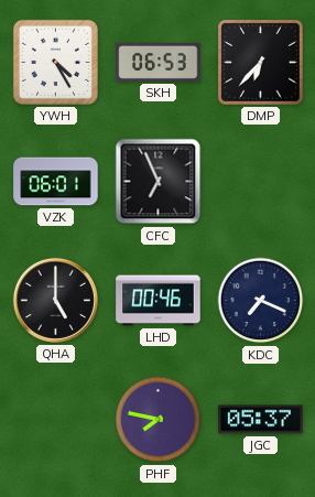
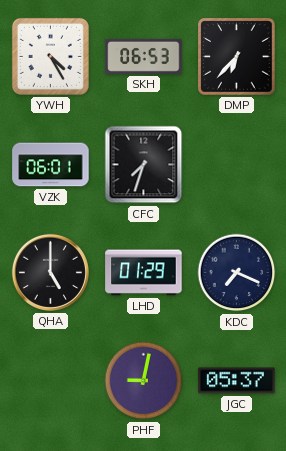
CFC: 6:56 -> 7:33
LHD: 00:46 -> 01:29
PHF: 7:47 -> 9:02
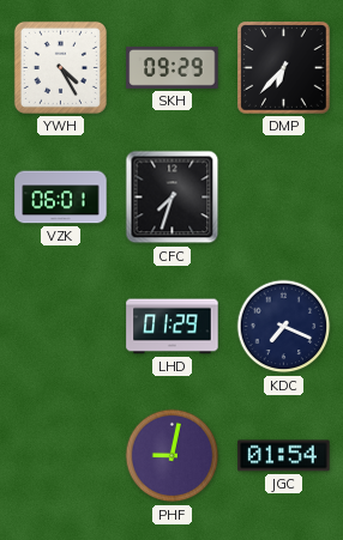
SKH: 06:53 -> 09:29
QHA: 5:00 -> none
JGC: 05:37 -> 01:54
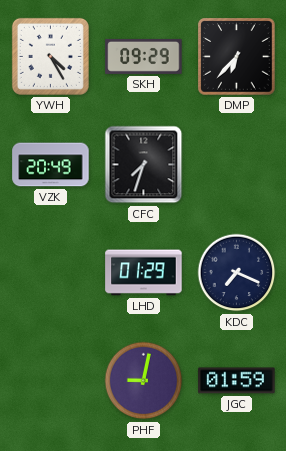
VZK: 06:01 -> 20:49
JGC: 01:54 -> 01:59
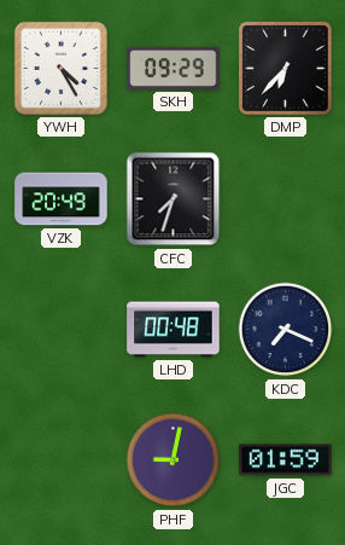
LHD: 01:29 -> 00:48
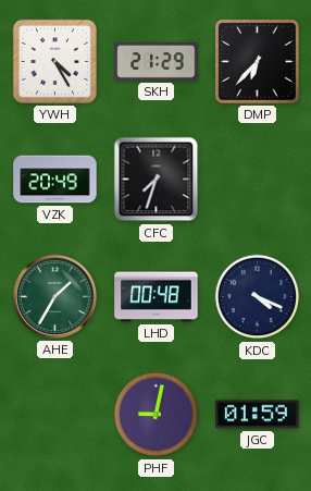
SKH: 09:29 -> 21:29
AHE: none -> 1:35
KDC: 7:19 -> 4:19
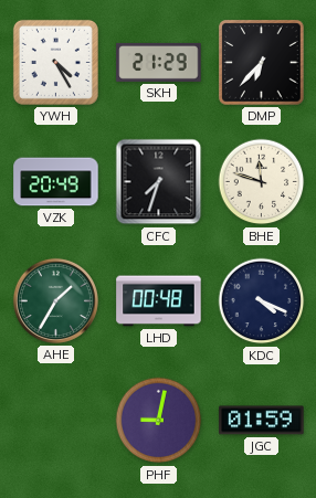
BHE: none -> 11:48
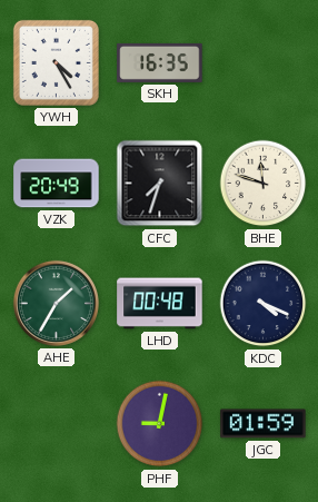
SKH: 21:29 -> 16:35
DMP: 6:37 -> none
